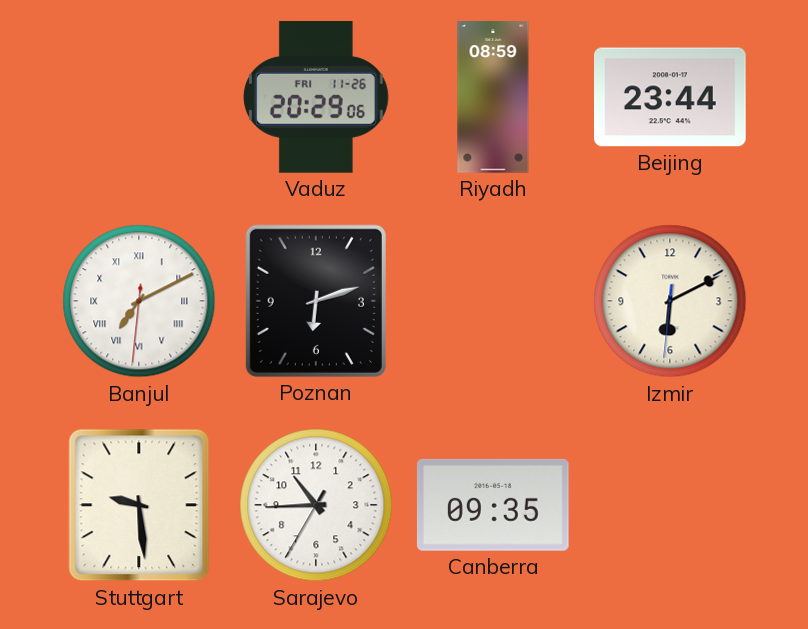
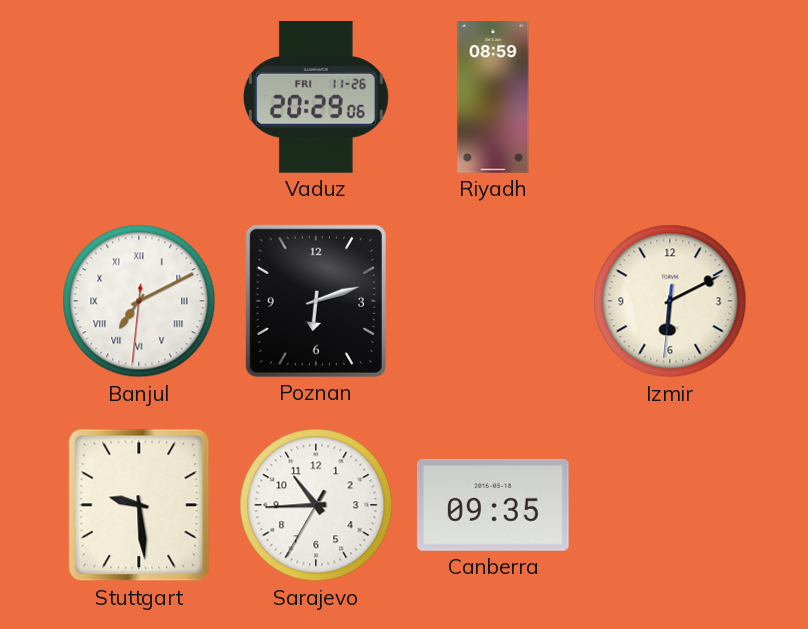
Beijing: 23:44 -> none
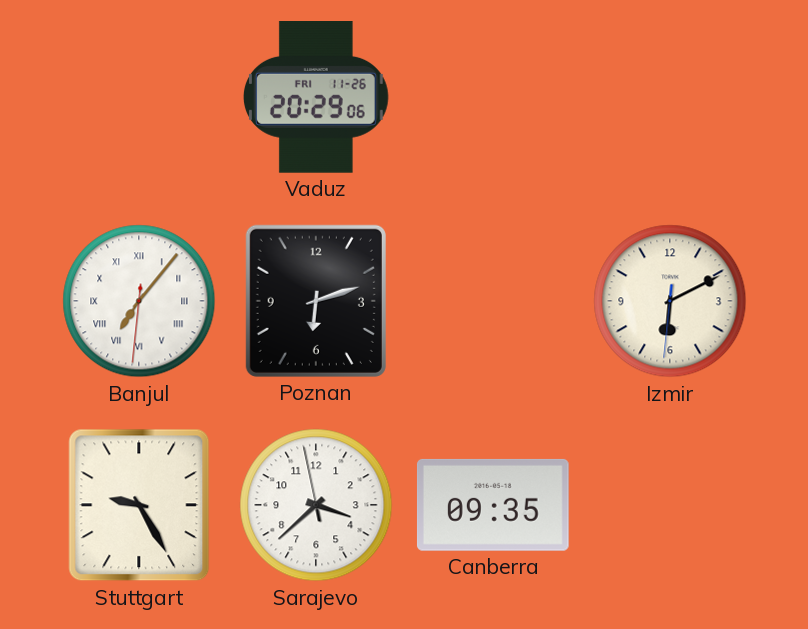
Riyadh: 08:59 -> none
Banjul: 7:10 -> 7:06
Stuttgart: 9:29 -> 9:25
Sarajevo: 10:44 -> 3:37
